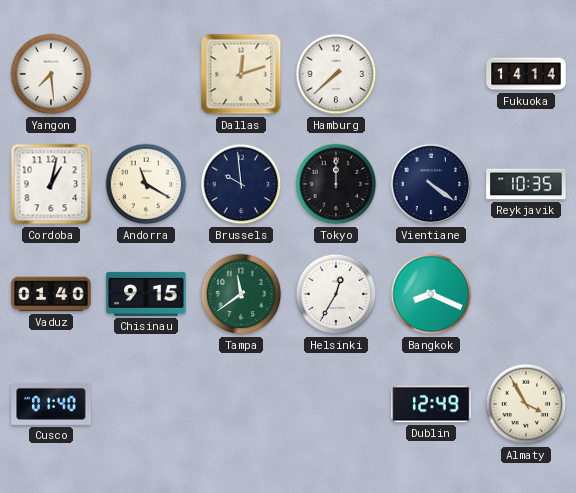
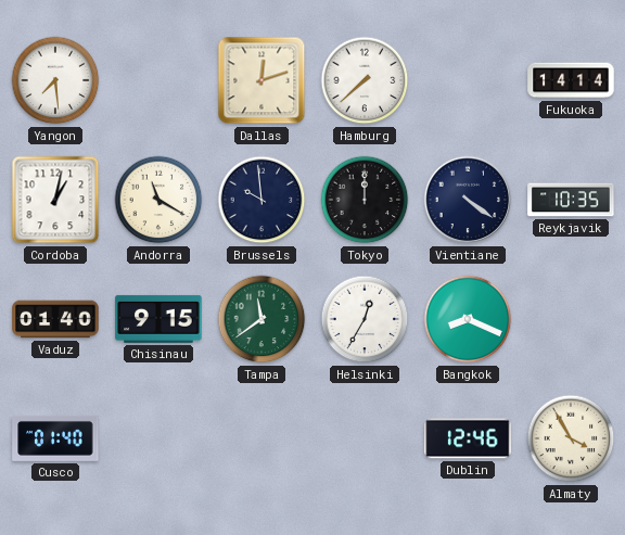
Dublin: 12:49 -> 12:46
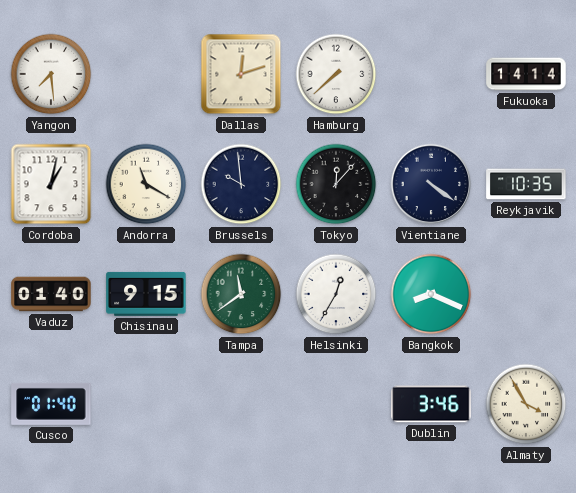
Tokyo: 12:00 -> 12:07
Dublin: 12:46 -> 3:46
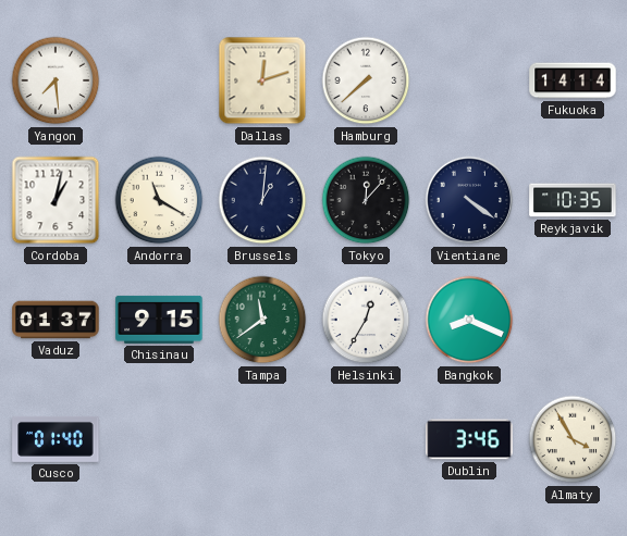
Brussels: 9:59 -> 1:01
Vaduz: 01:40 -> 01:37
